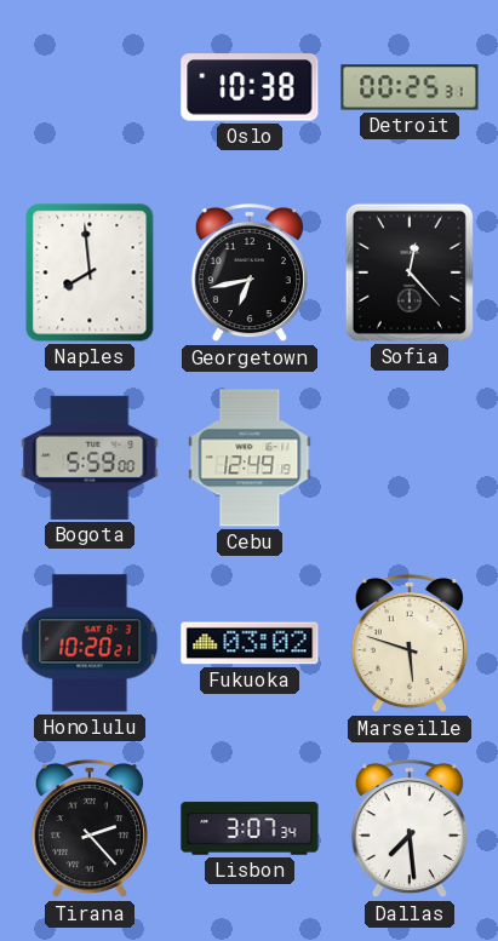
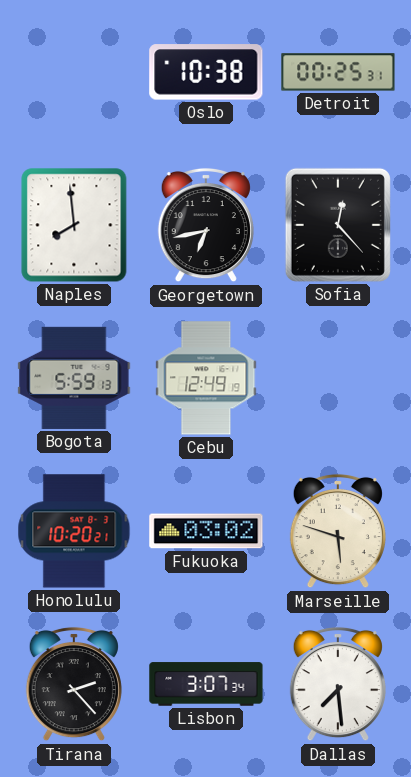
Bogota: 5:59:00 -> 5:59:13
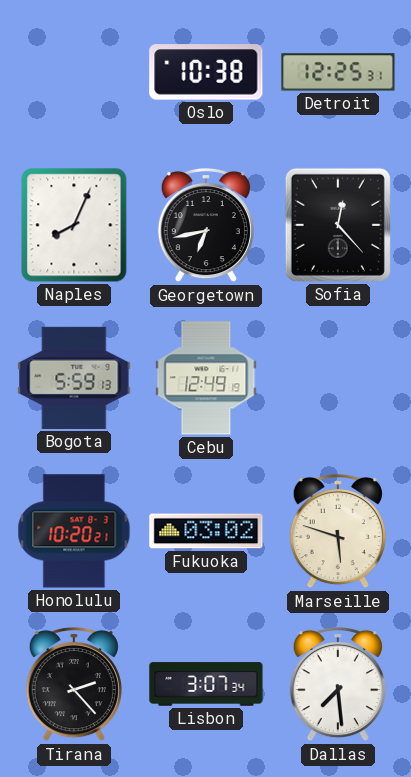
Detroit: 00:25 -> 12:25
Naples: 7:59 -> 8:04
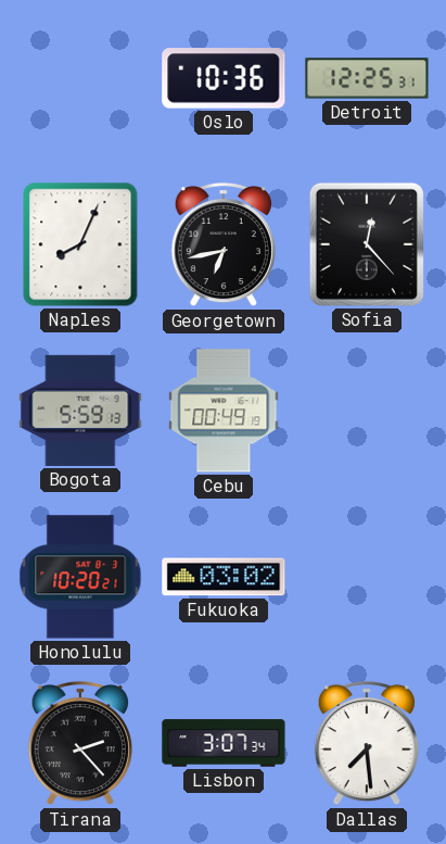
Oslo: 10:38 -> 10:36
Cebu: 12:49 -> 00:49
Marseille: 5:48 -> none
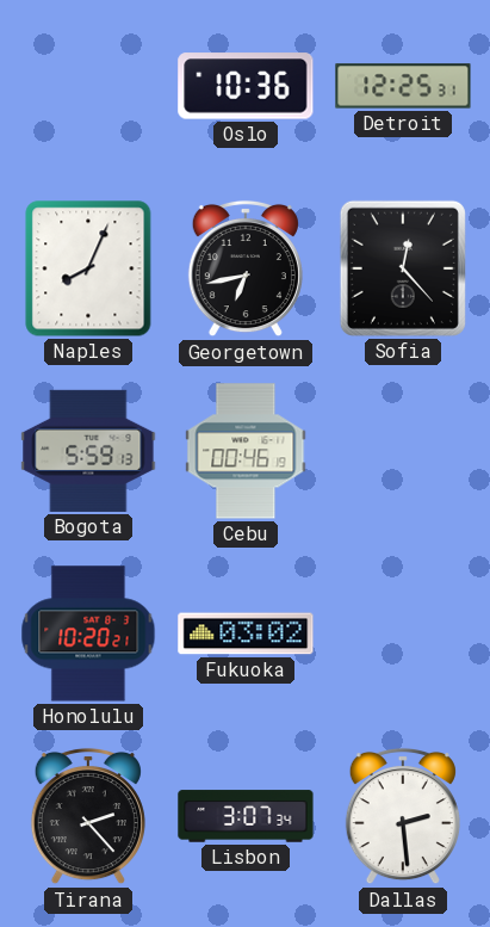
Cebu: 00:49 -> 00:46
Dallas: 7:29 -> 2:29
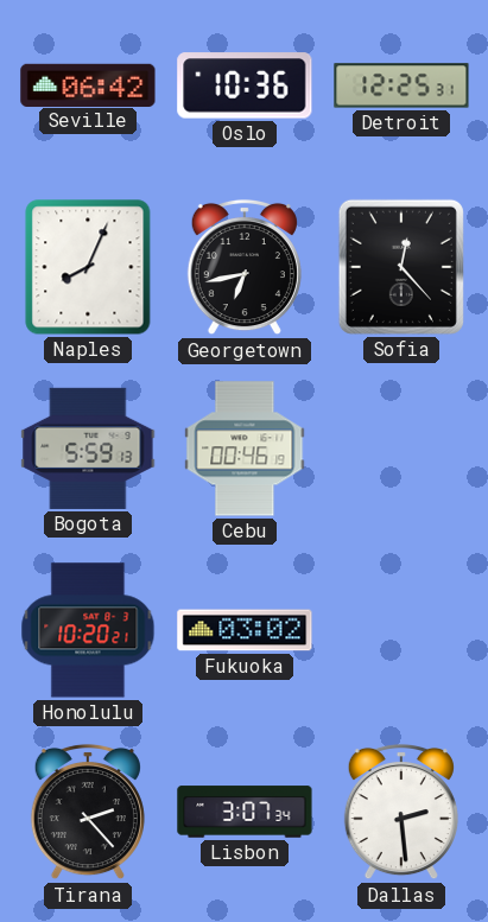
Seville: none -> 06:42
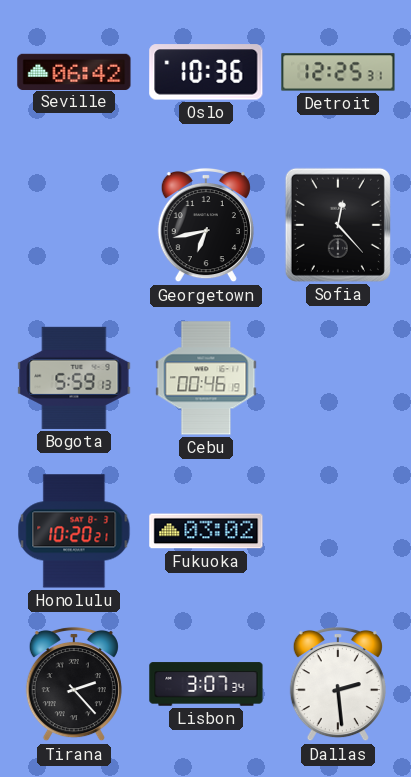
Naples: 8:04 -> none
